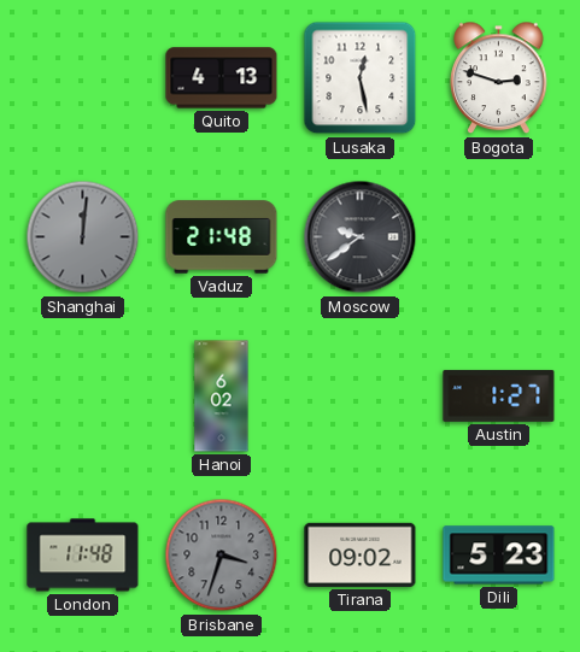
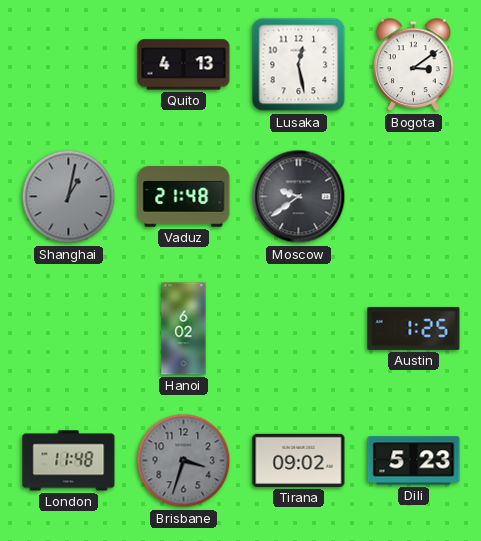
Bogota: 2:48 -> 3:09
Shanghai: 12:01 -> 1:02
Austin: 1:27 -> 1:25
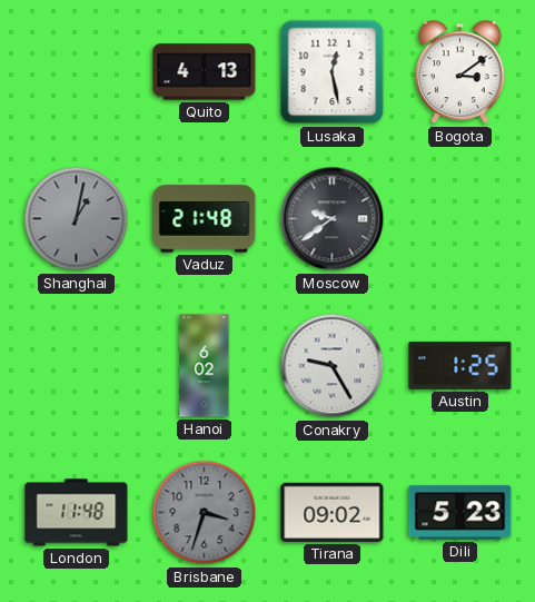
Conakry: none -> 9:25
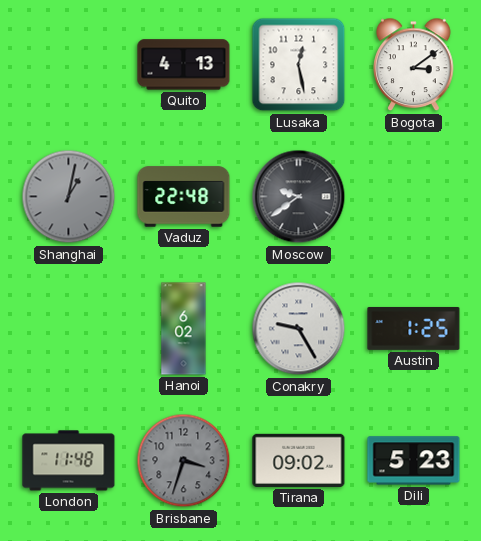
Vaduz: 21:48 -> 22:48
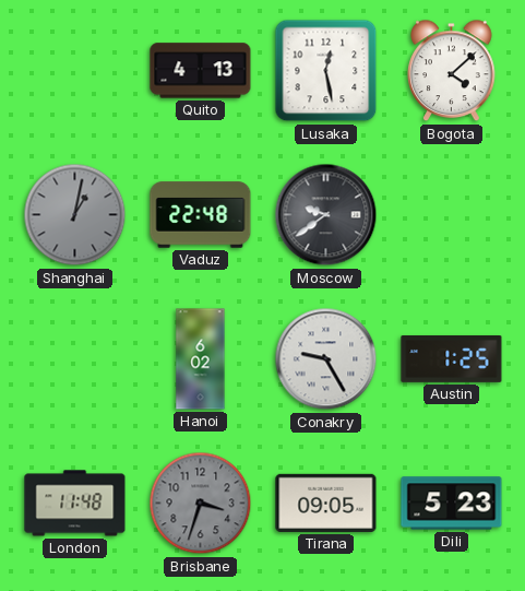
Bogota: 3:09 -> 4:08
Tirana: 09:02 -> 09:05
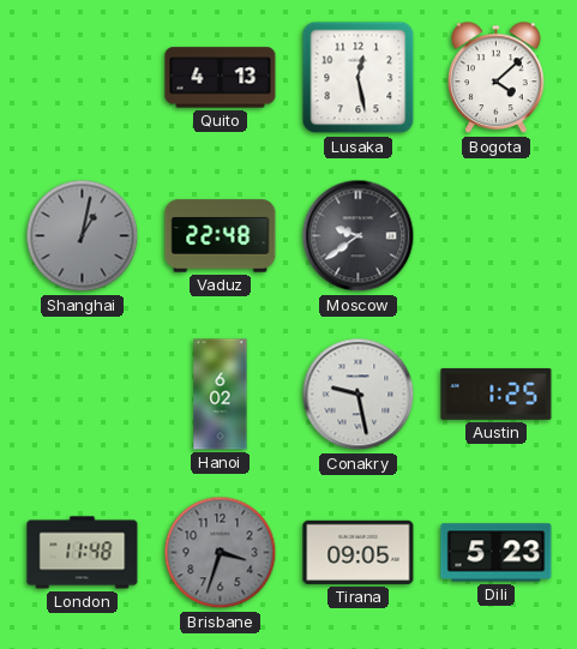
Conakry: 9:25 -> 9:28
